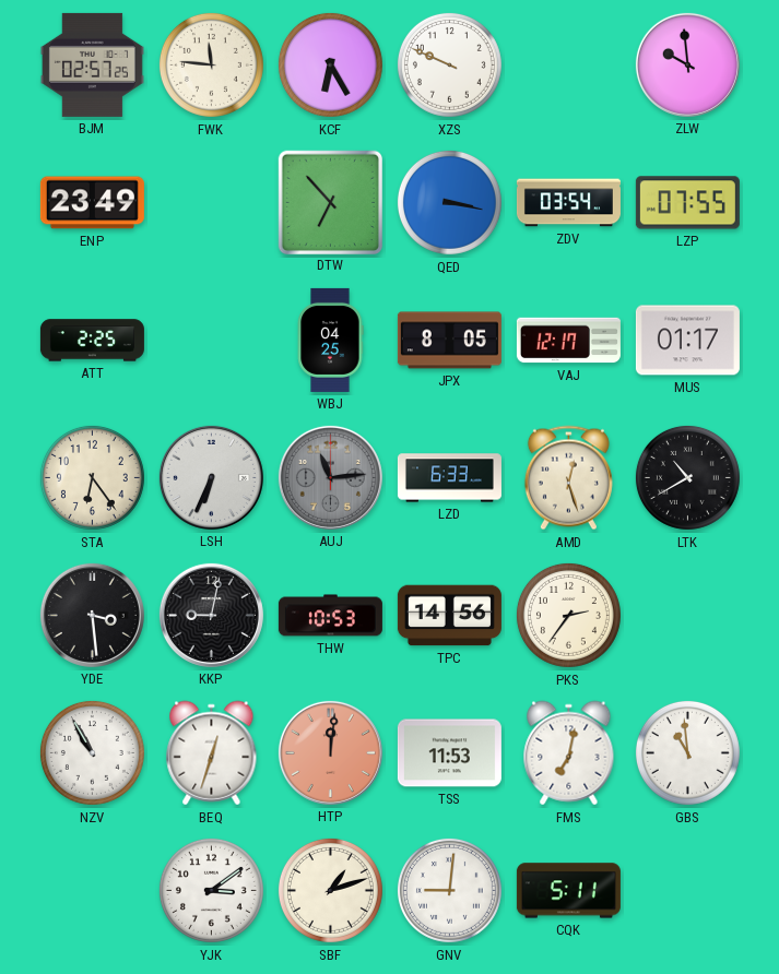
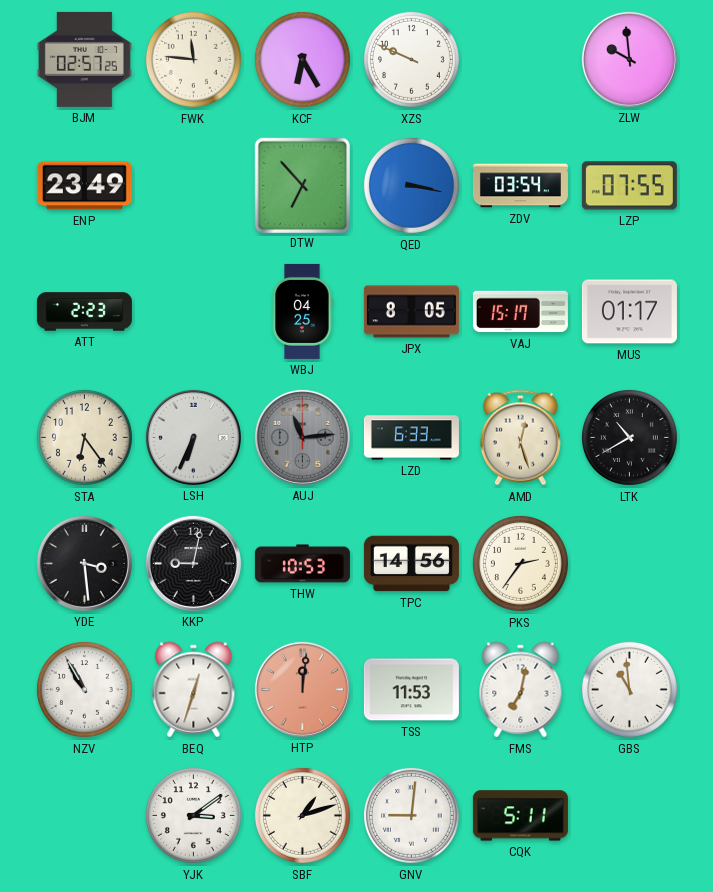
ATT: 2:25 -> 2:23
VAJ: 12:17 -> 15:17
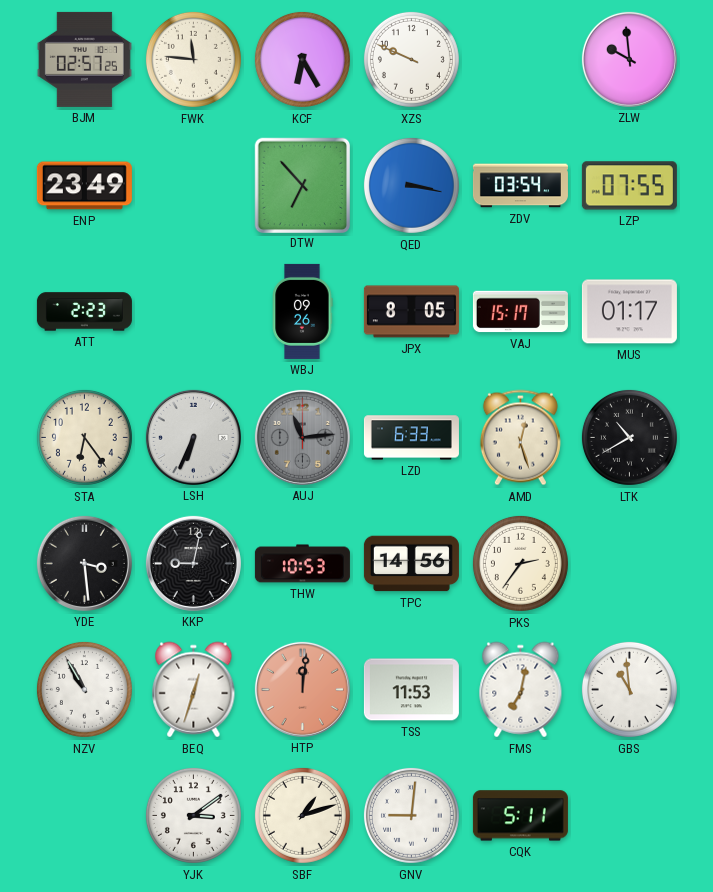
WBJ: 04:25 -> 09:26
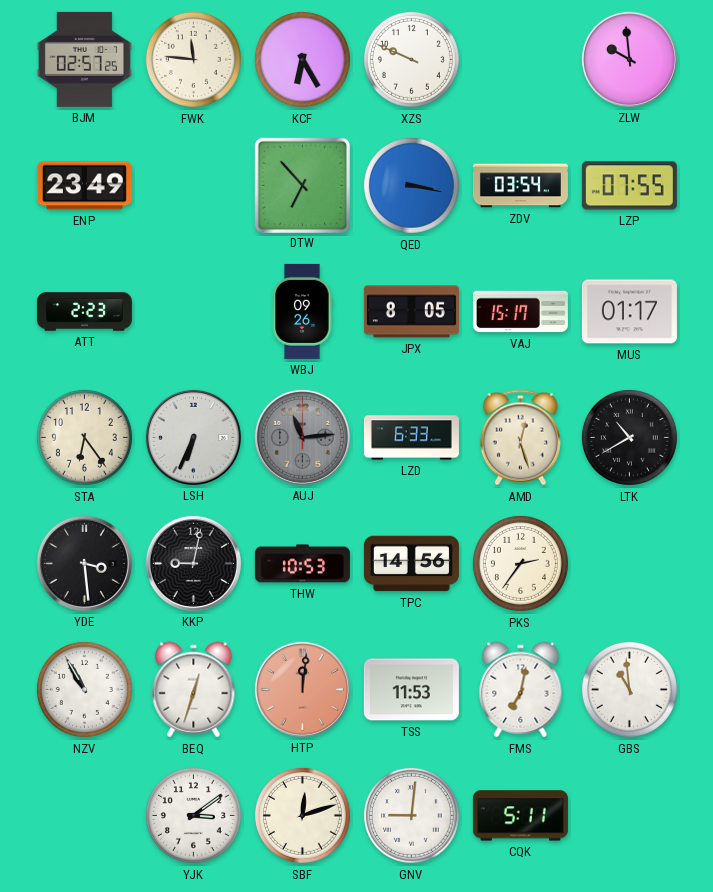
SBF: 1:12 -> 12:12
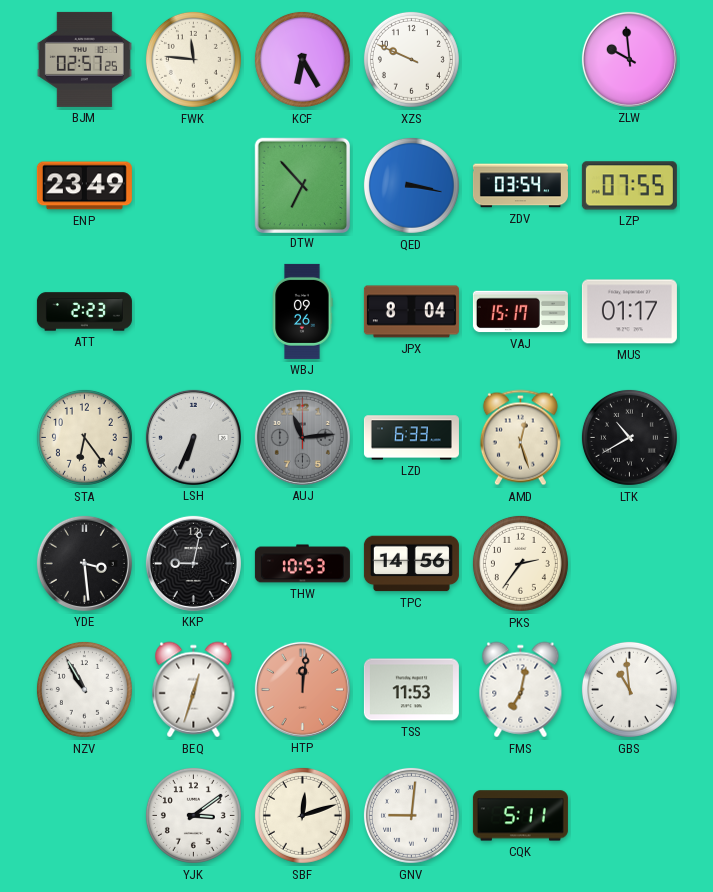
JPX: 8:05 -> 8:04
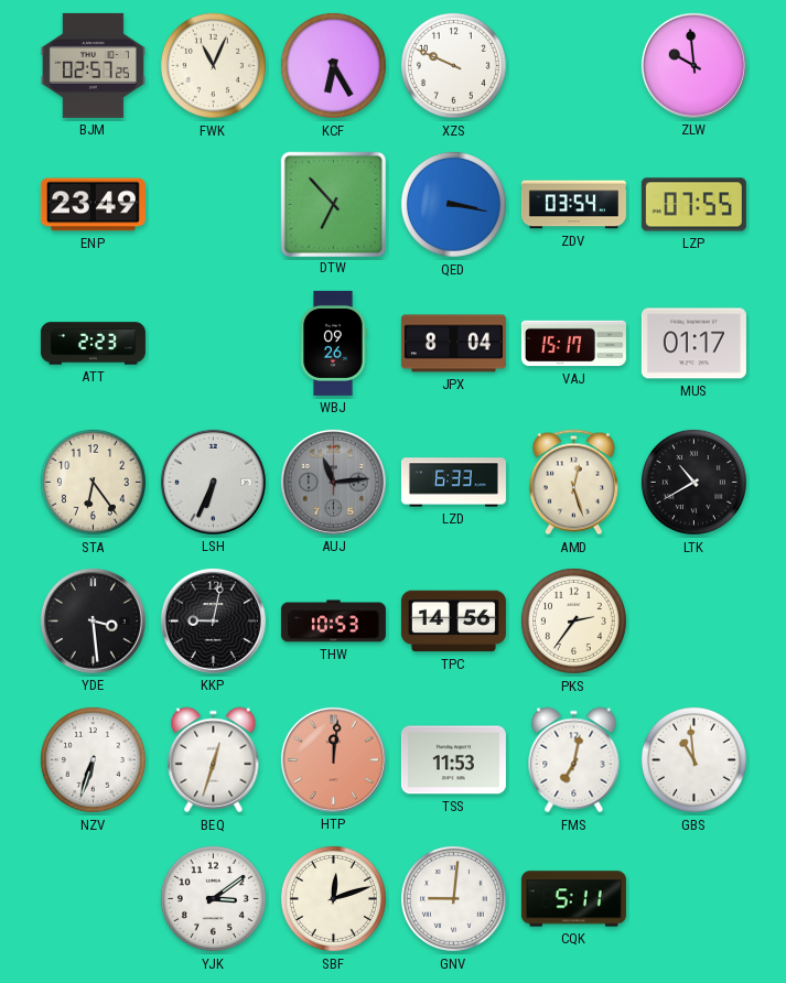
FWK: 11:46 -> 11:04
NZV: 10:55 -> 6:33
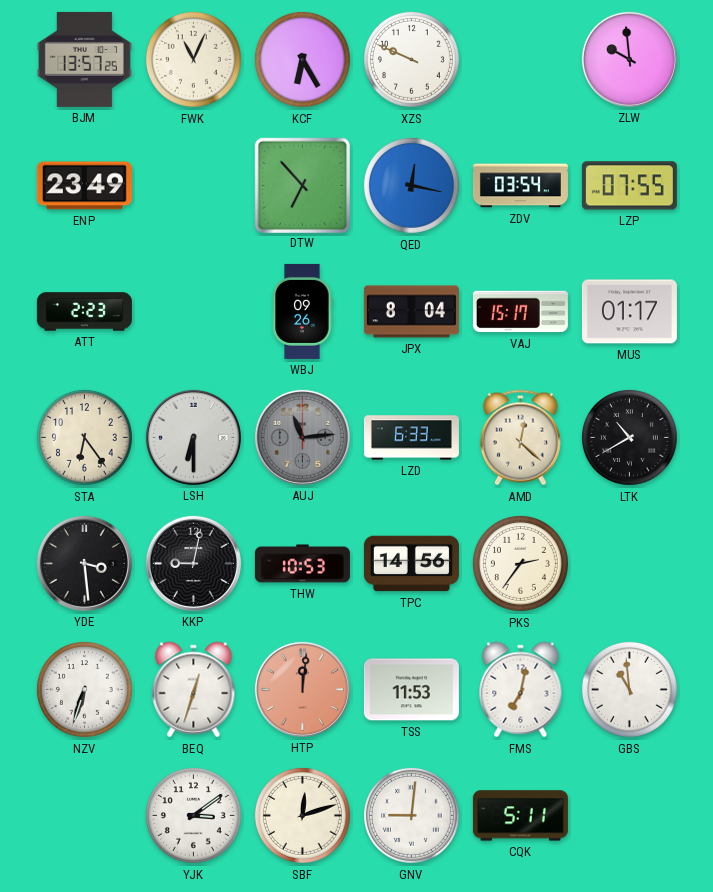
BJM: 02:57 -> 13:57
QED: 3:17 -> 12:17
LSH: 6:34 -> 6:30
AMD: 12:27 -> 12:22
